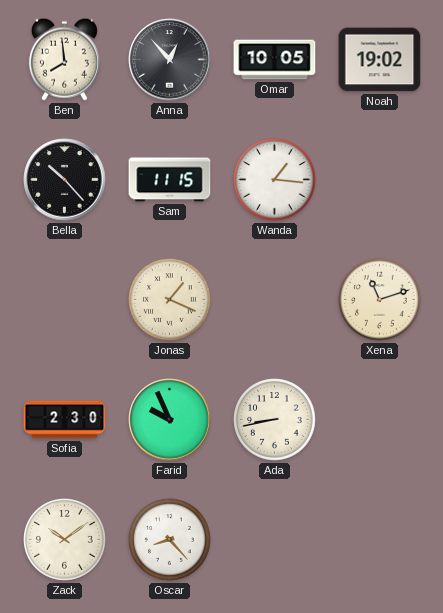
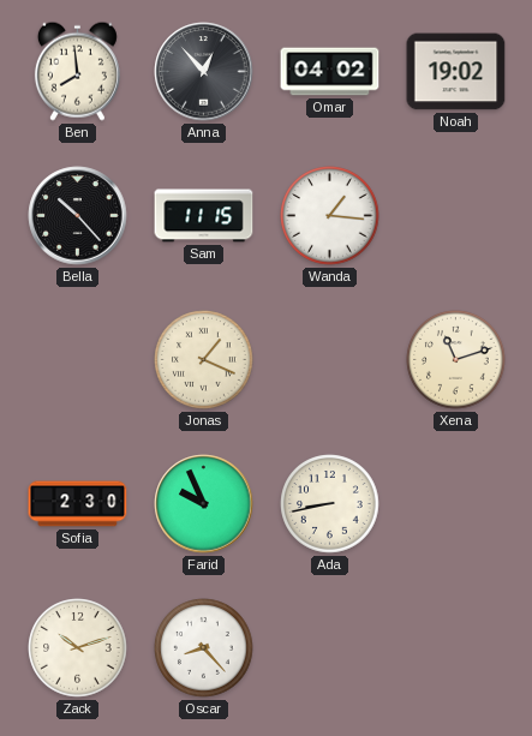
Omar: 10:05 -> 04:02
Zack: 10:09 -> 10:12
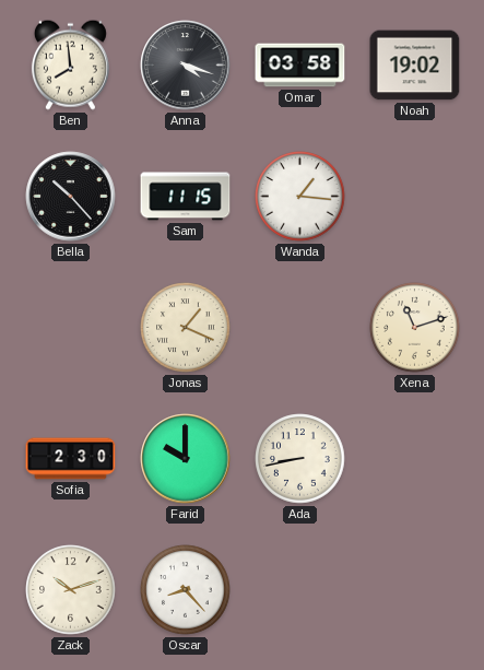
Anna: 12:53 -> 4:18
Omar: 04:02 -> 03:58
Farid: 9:56 -> 10:00
